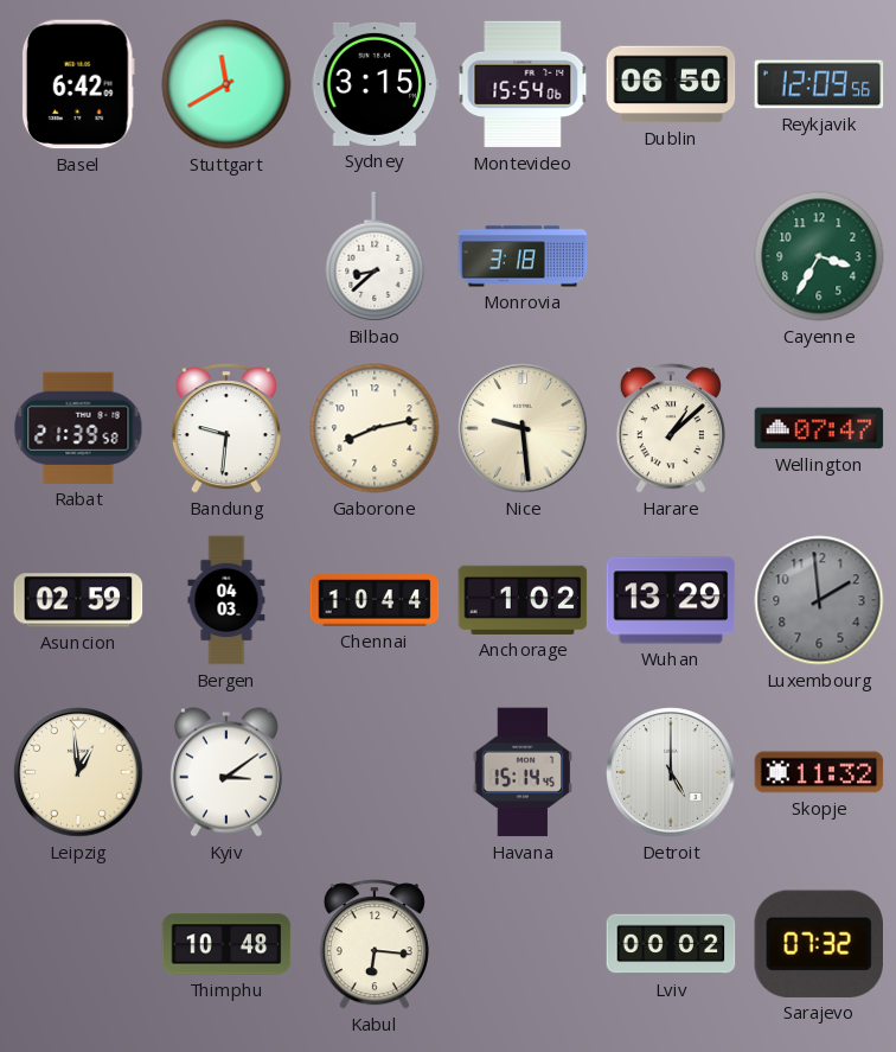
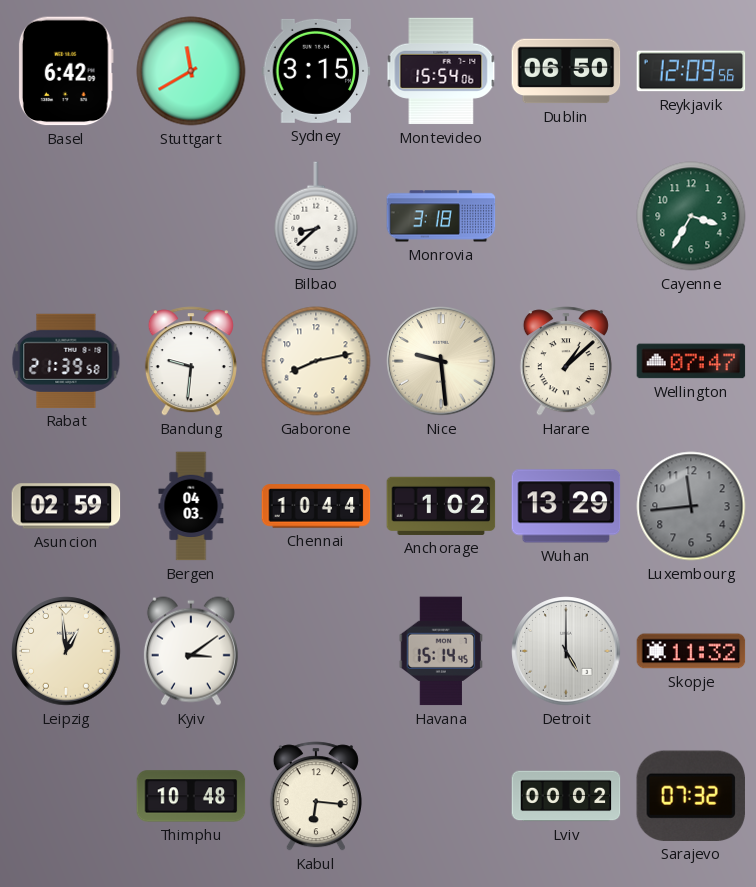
Luxembourg: 1:59 -> 11:44
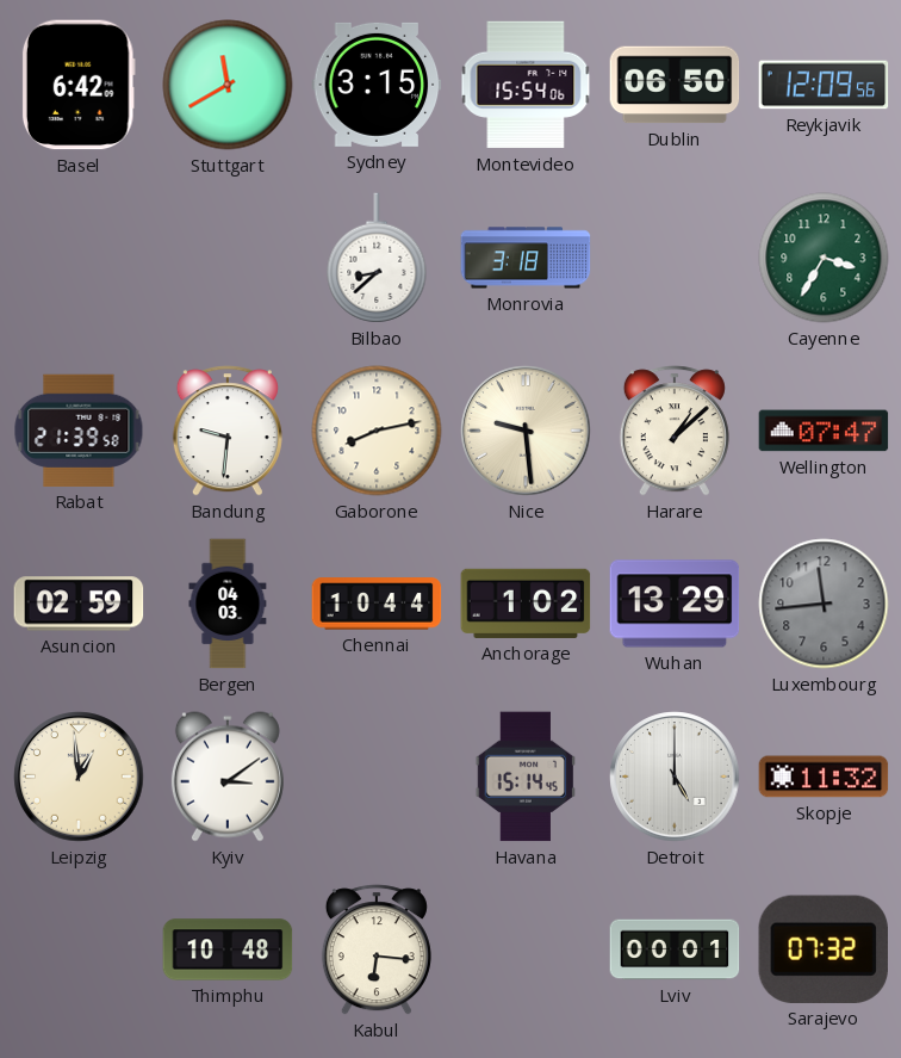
Lviv: 00:02 -> 00:01
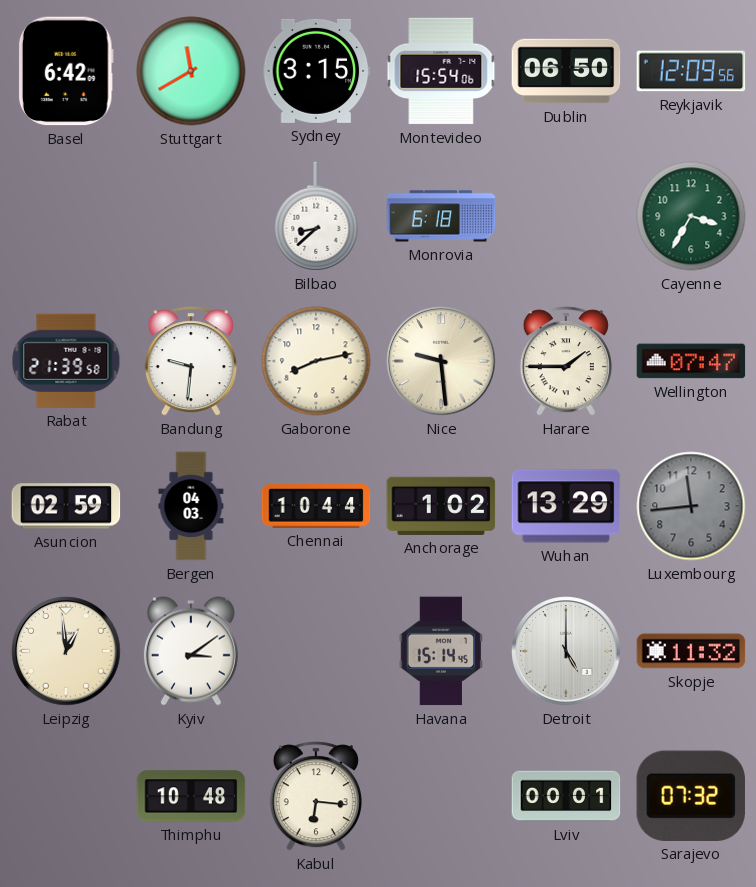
Monrovia: 3:18 -> 6:18
Harare: 1:08 -> 1:45
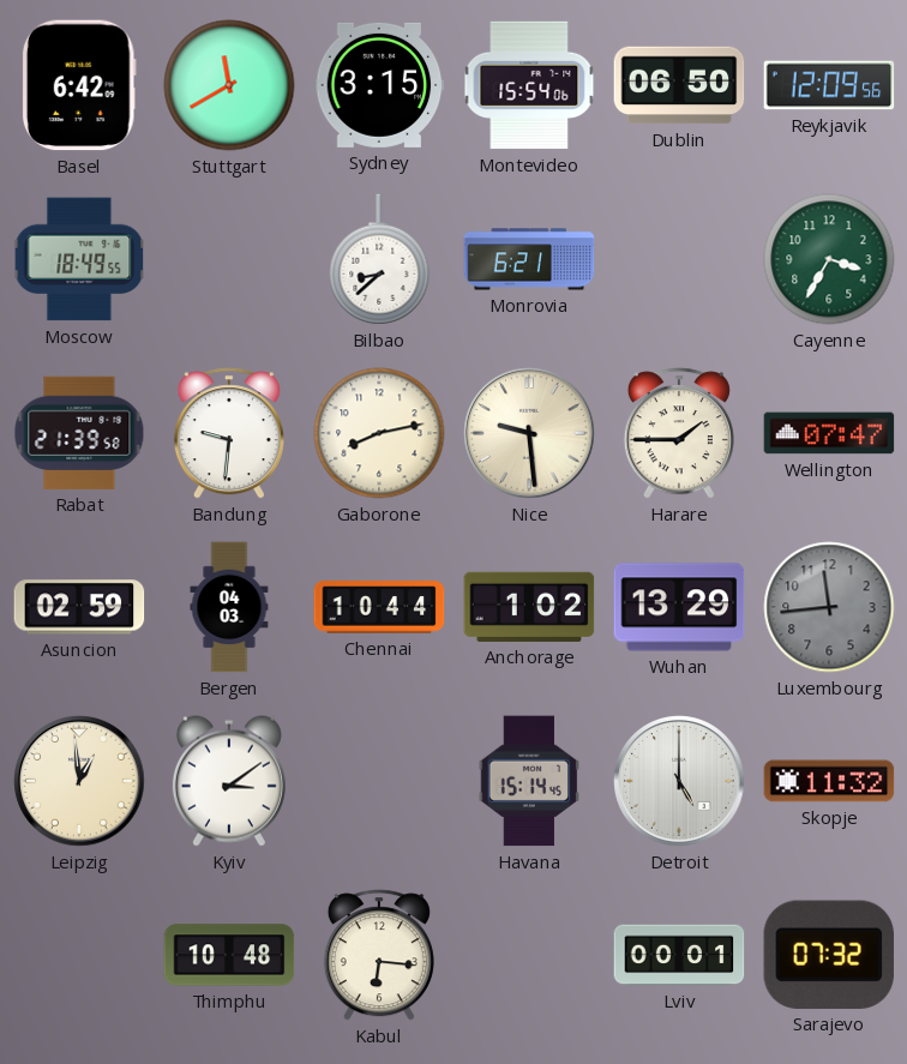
Moscow: none -> 18:49
Monrovia: 6:18 -> 6:21
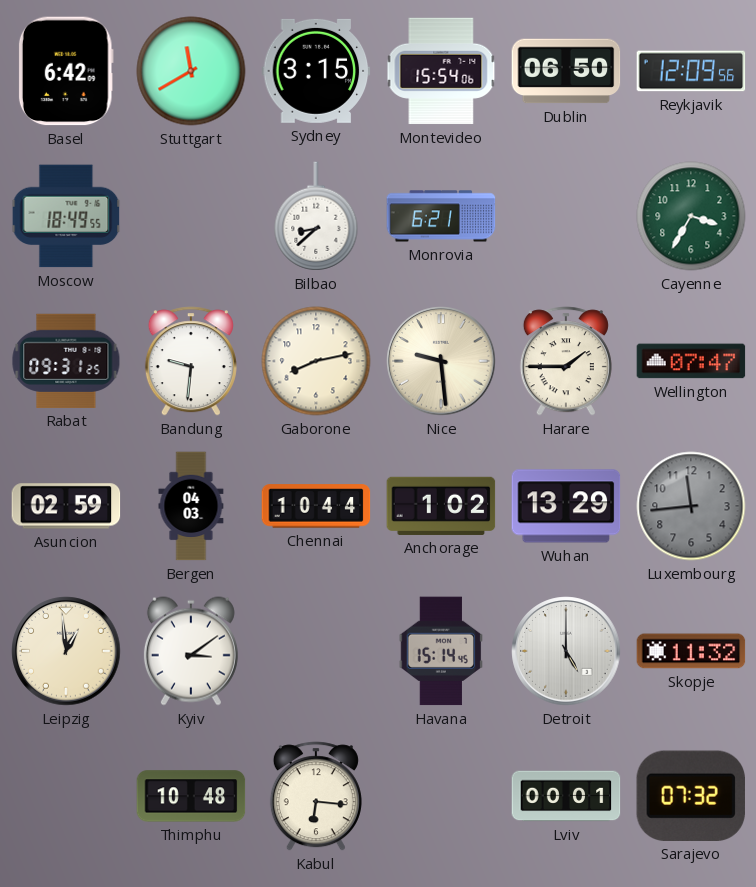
Rabat: 21:39 -> 09:31
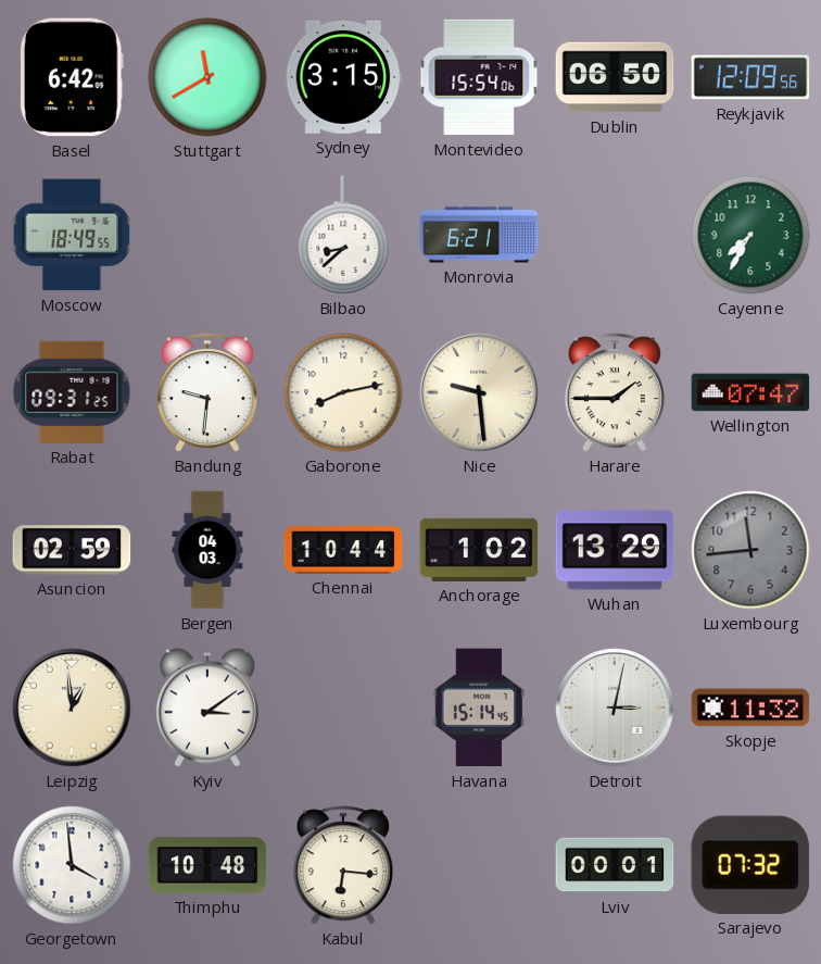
Cayenne: 3:35 -> 7:35
Detroit: 5:00 -> 3:02
Georgetown: none -> 3:59
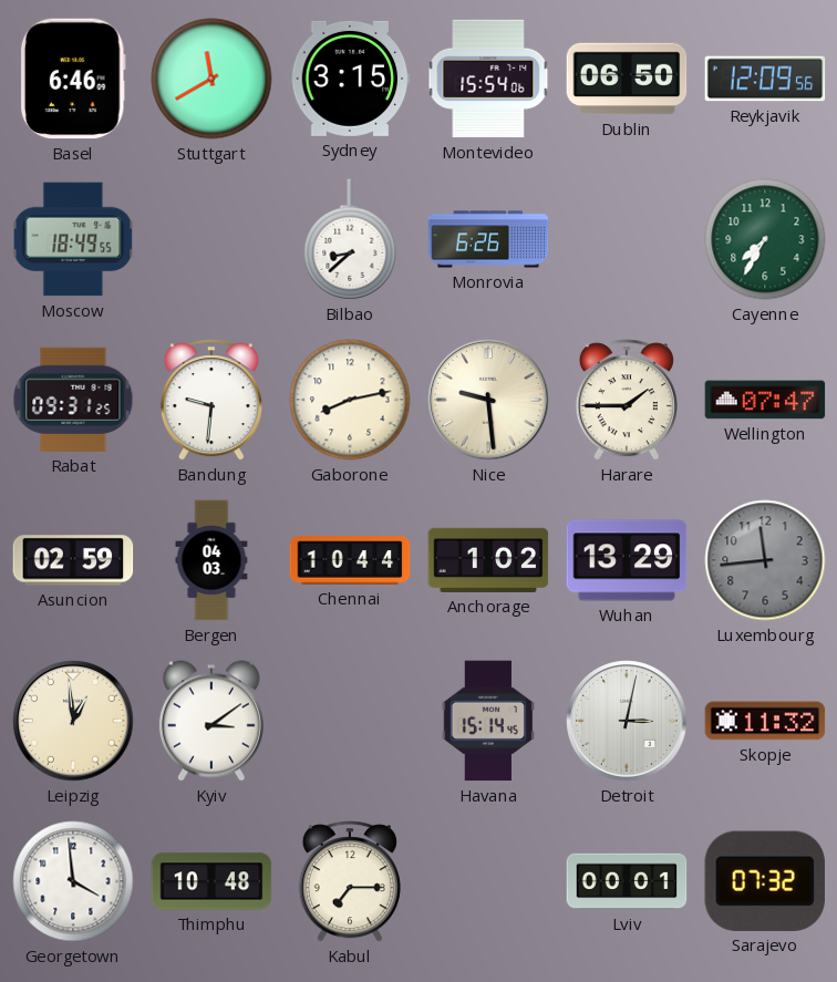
Basel: 6:42 -> 6:46
Monrovia: 6:21 -> 6:26
Kabul: 6:16 -> 7:15
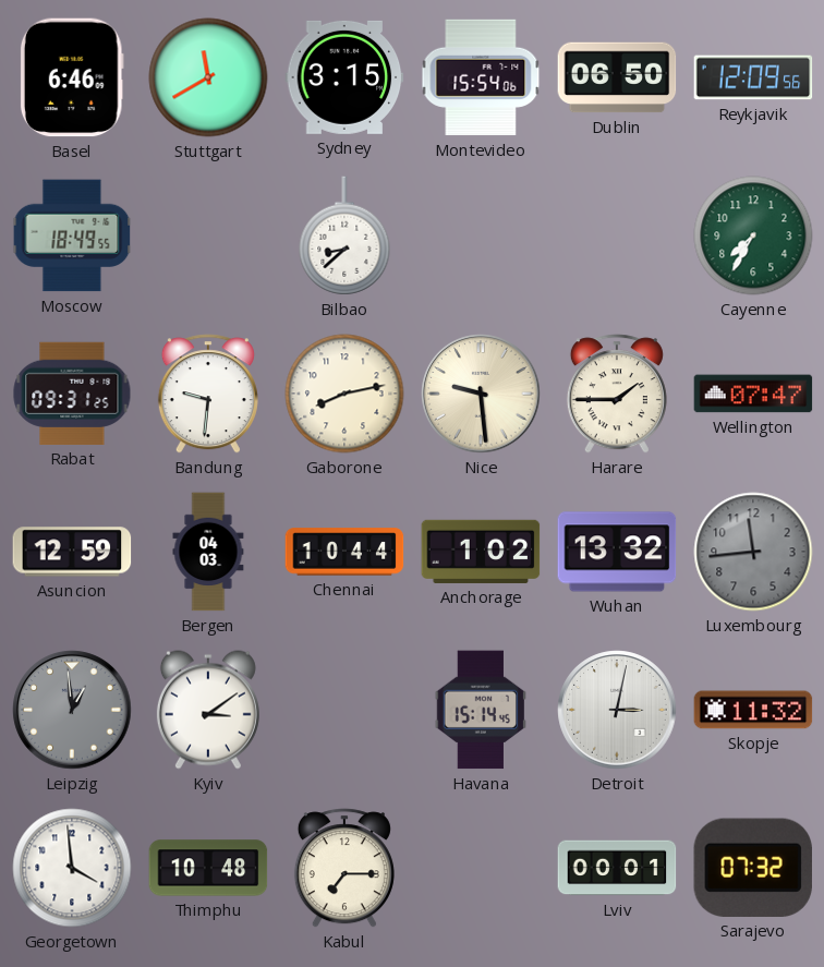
Monrovia: 6:26 -> none
Asuncion: 02:59 -> 12:59
Wuhan: 13:29 -> 13:32
Leipzig dial: cream -> grey
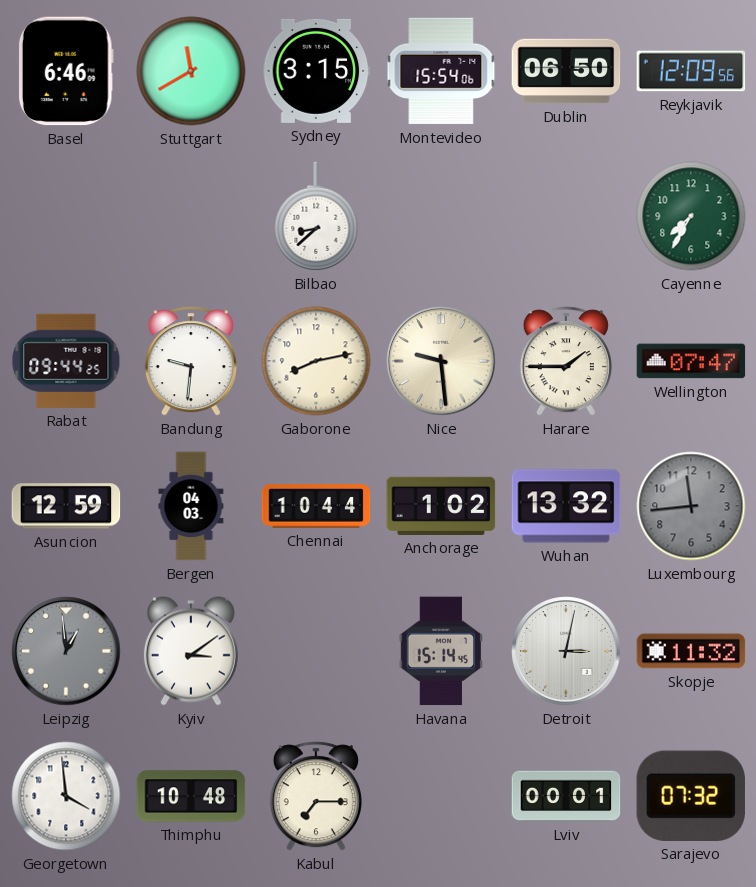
Moscow: 18:49 -> none
Rabat: 09:31 -> 09:44
